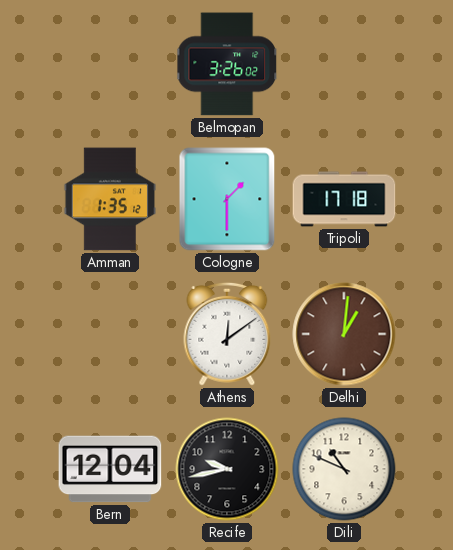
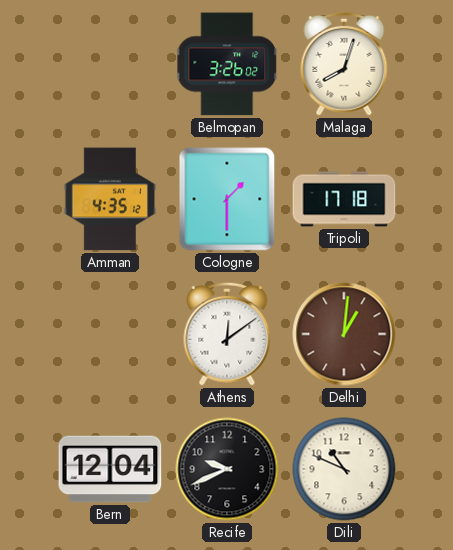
Malaga: none -> 8:03
Amman: 1:35 -> 4:35
Recife: 9:43 -> 9:41
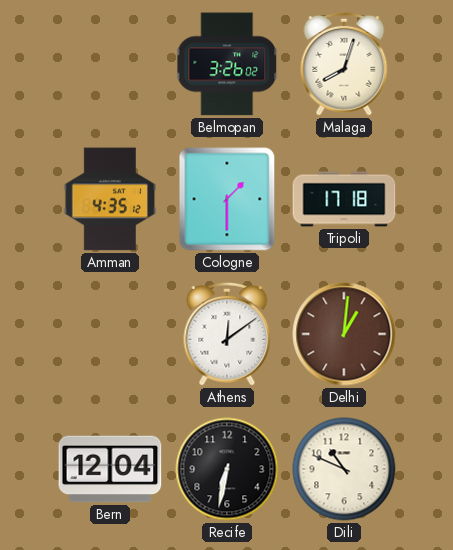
Recife: 9:41 -> 6:32
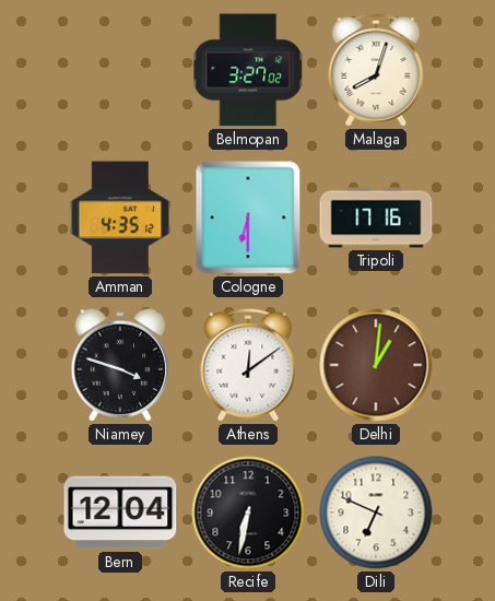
Belmopan: 3:26 -> 3:27
Cologne: 1:30 -> 6:30
Tripoli: 17:18 -> 17:16
Niamey: none -> 3:48
Dili: 10:49 -> 6:49
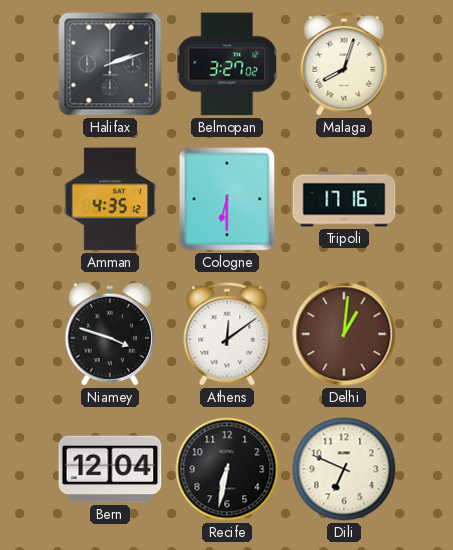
Halifax: none -> 2:12
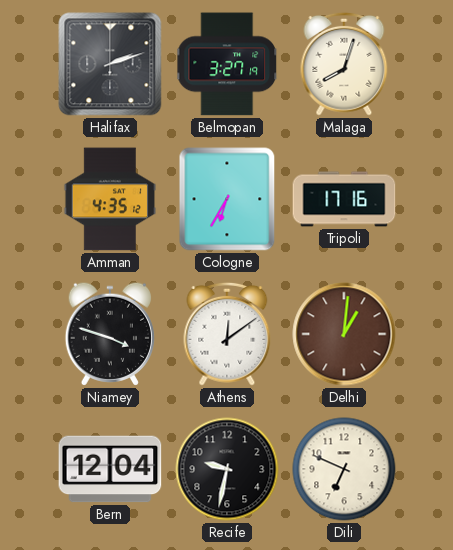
Belmopan: 3:27:02 -> 3:27:19
Cologne: 6:30 -> 6:35
Recife: 6:32 -> 9:32
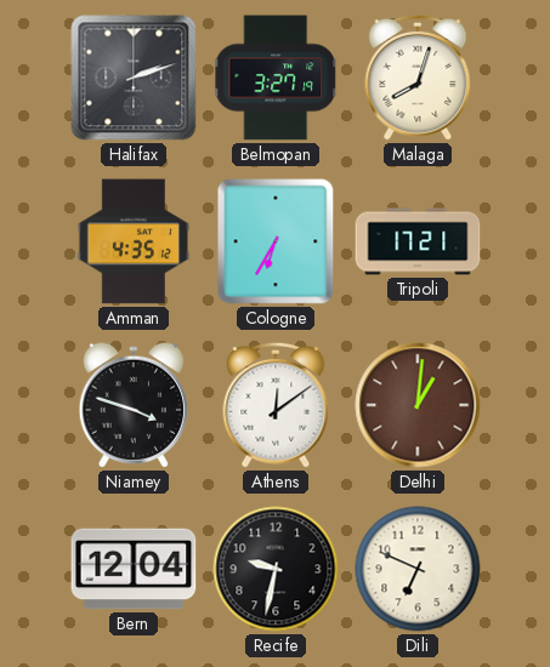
Tripoli: 17:16 -> 17:21
